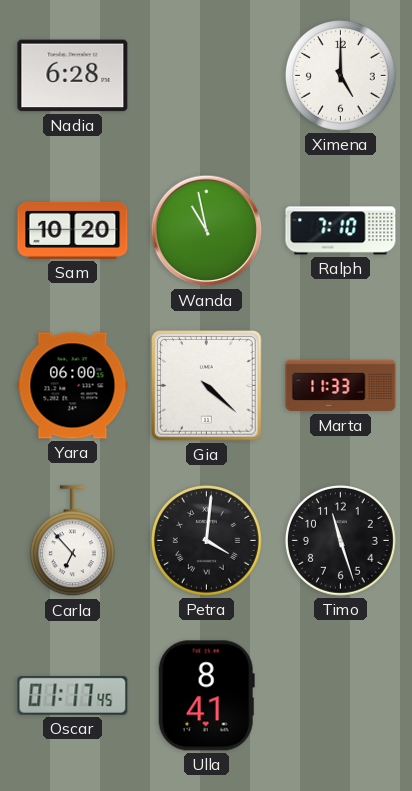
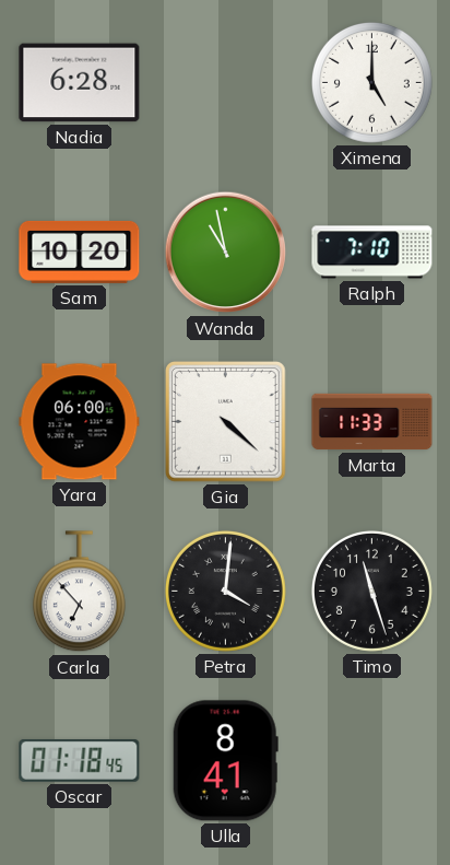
Oscar: 01:17 -> 01:18
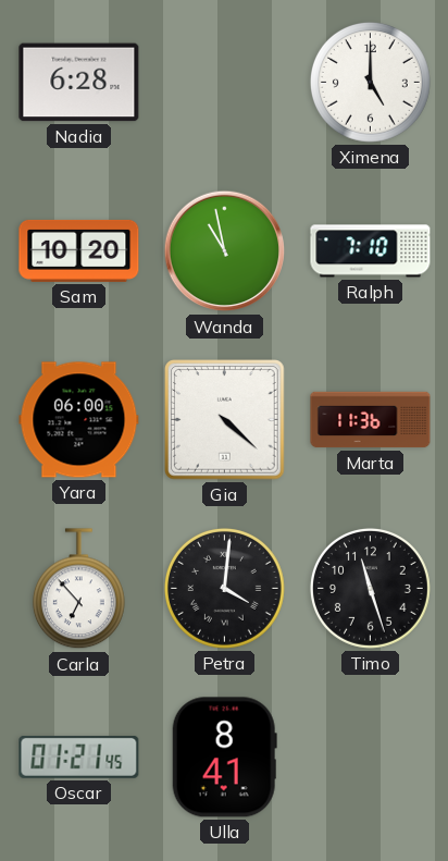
Marta: 11:33 -> 11:36
Oscar: 01:18 -> 01:21
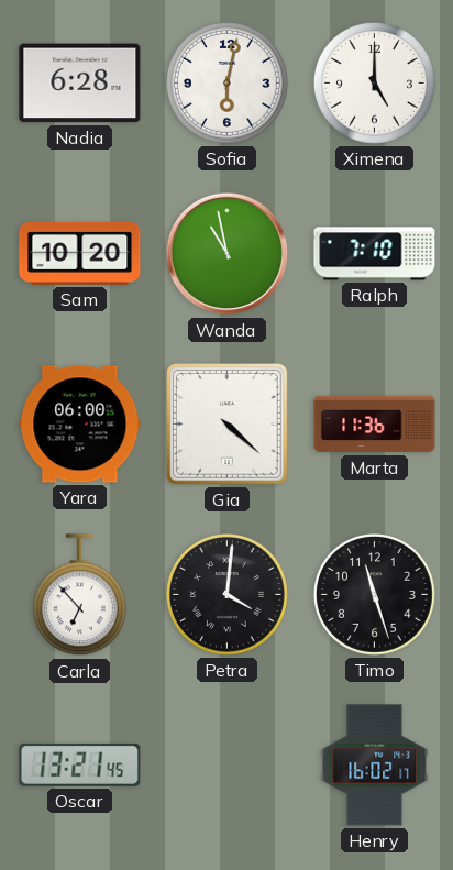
Sofia: none -> 6:02
Oscar: 01:21 -> 13:21
Ulla: 8:41 -> none
Henry: none -> 16:02
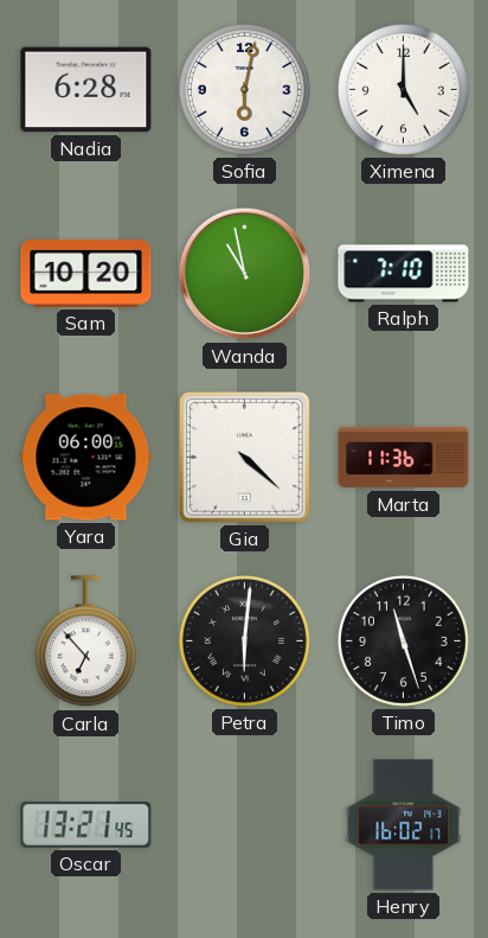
Petra: 4:01 -> 6:01
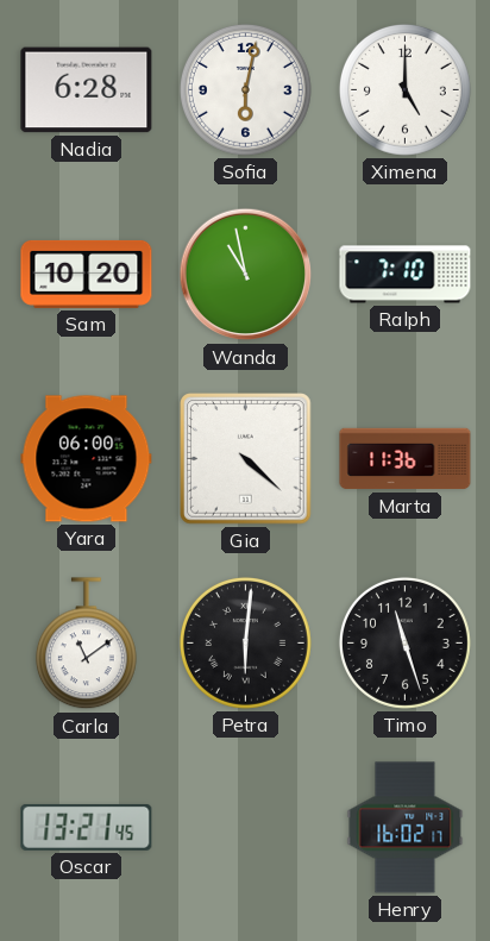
Carla: 6:53 -> 11:09
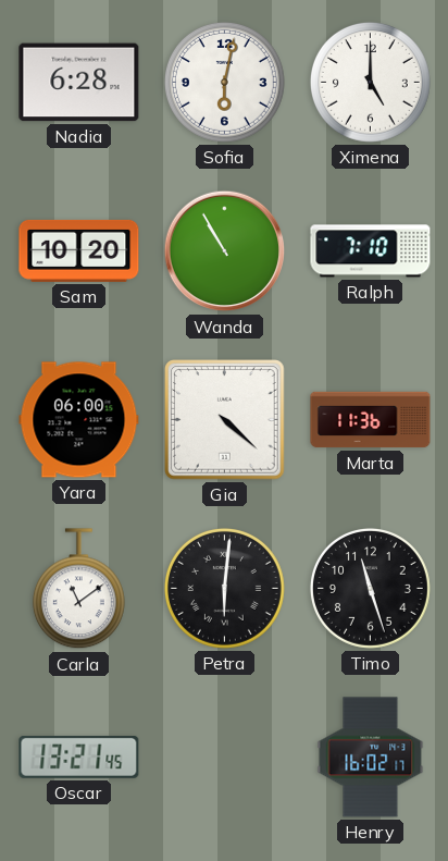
Wanda: 10:58 -> 10:55
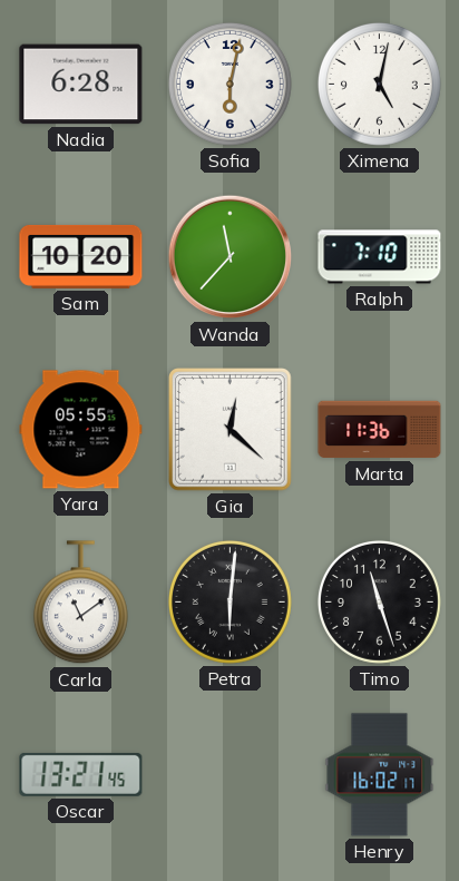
Ximena: 5:00 -> 5:02
Wanda: 10:55 -> 11:37
Yara: 06:00 -> 05:55
Gia: 4:22 -> 12:22
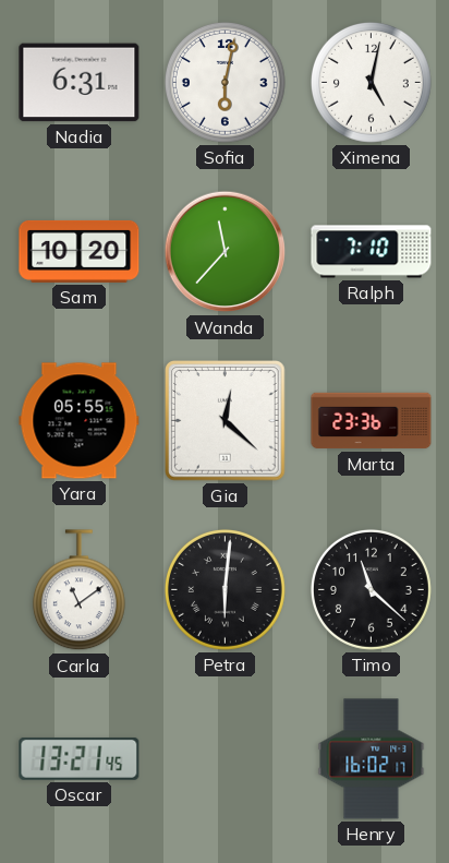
Nadia: 6:28 -> 6:31
Marta: 11:36 -> 23:36
Timo: 11:27 -> 11:22
